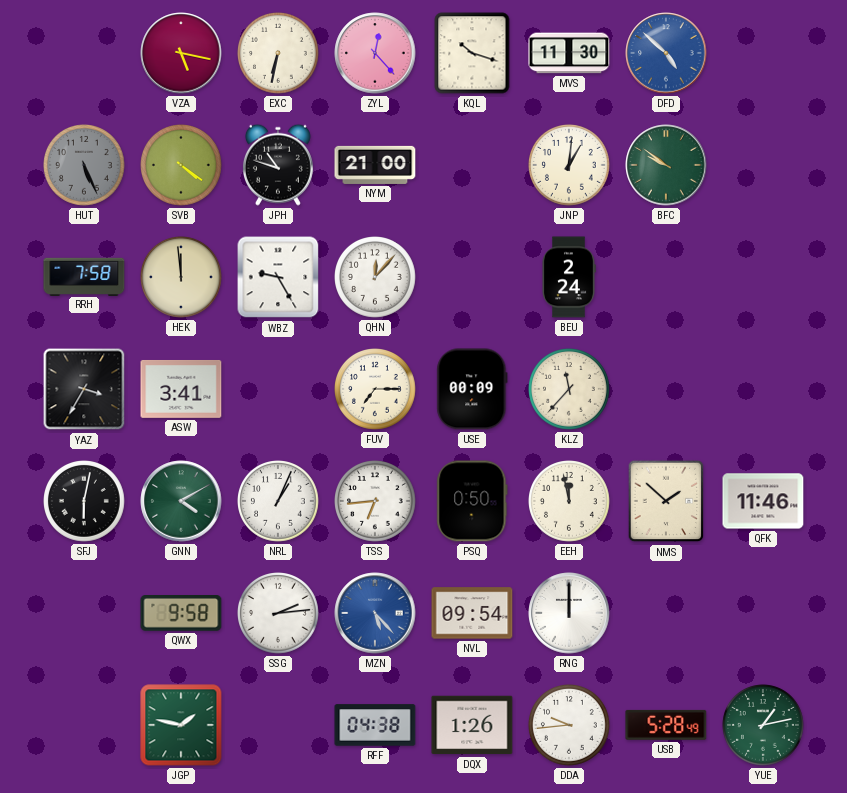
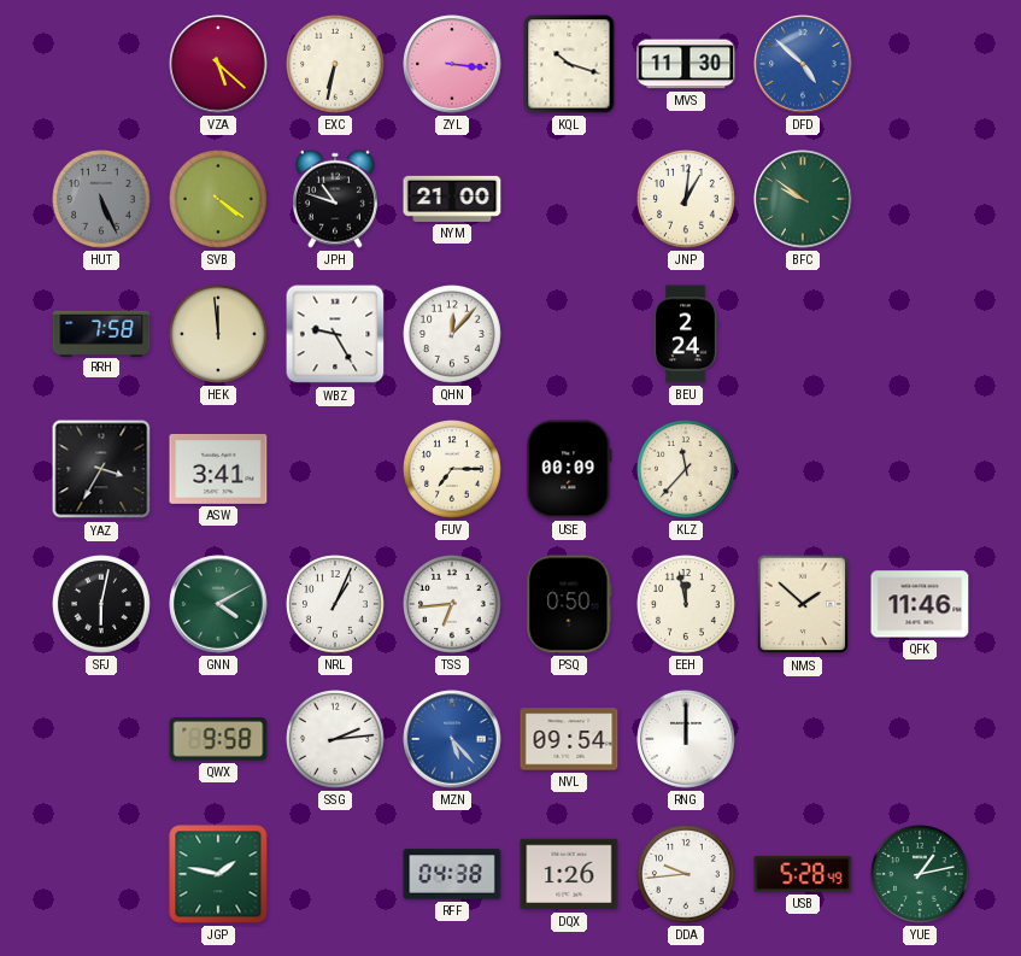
VZA: 5:17 -> 5:22
ZYL: 12:23 -> 3:16
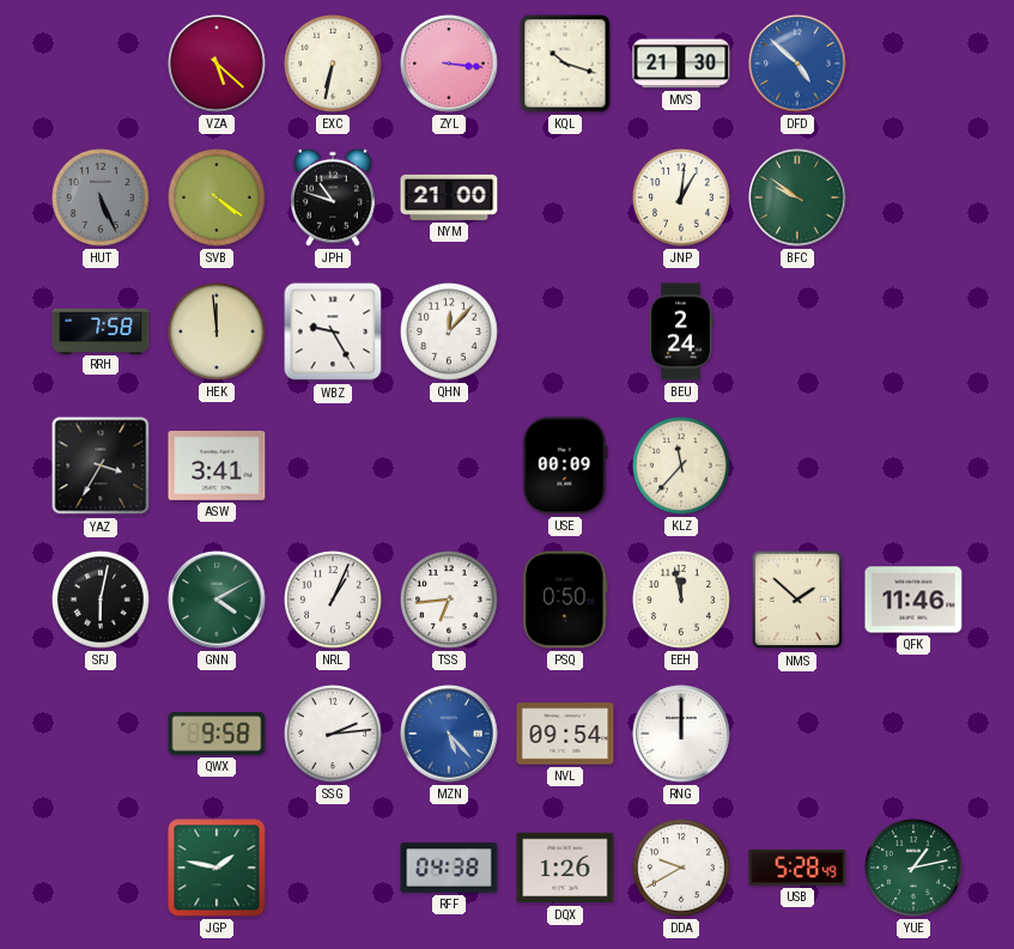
MVS: 11:30 -> 21:30
FUV: 7:15 -> none
DDA: 9:44 -> 9:40
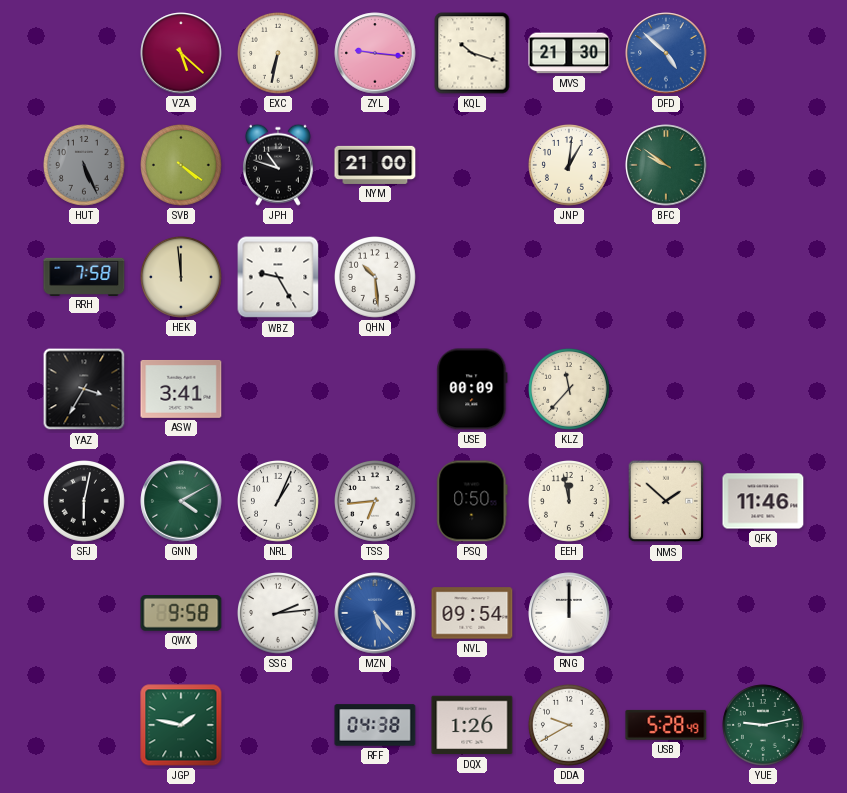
ZYL: 3:16 -> 9:16
QHN: 12:07 -> 10:29
BEU: 2:24 -> none
YUE: 1:13 -> 9:13
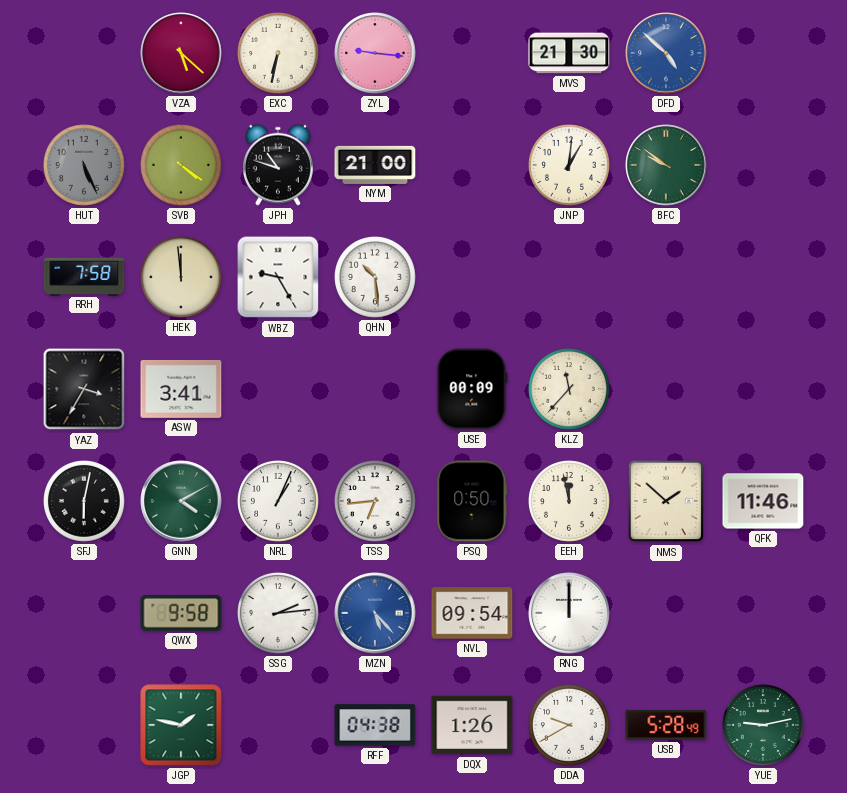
KQL: 10:18 -> none
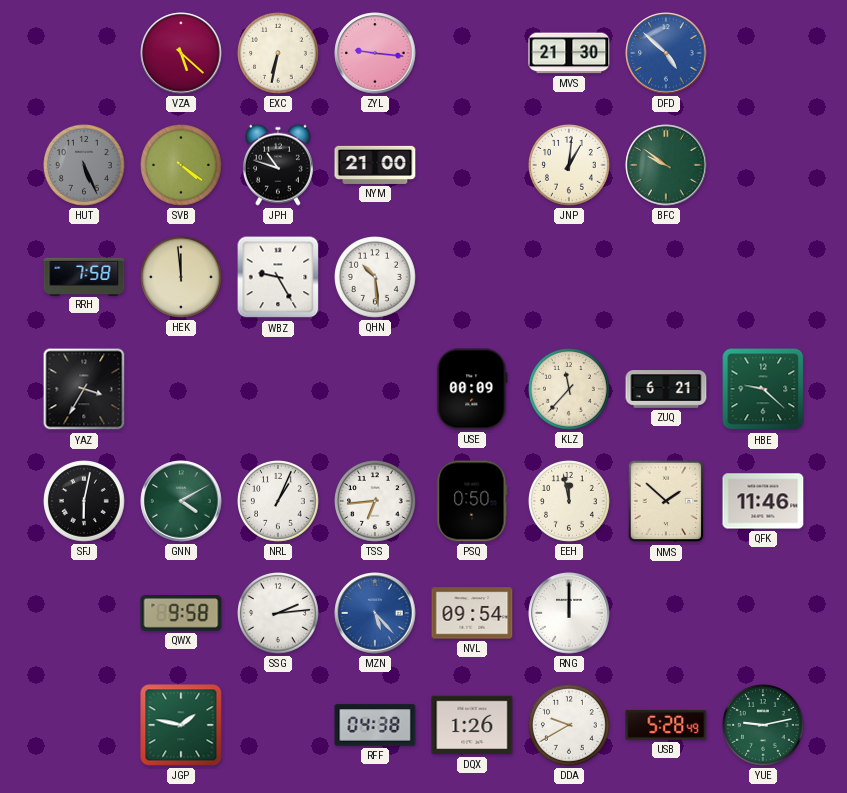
ASW: 3:41 -> none
ZUQ: none -> 6:21
HBE: none -> 9:22
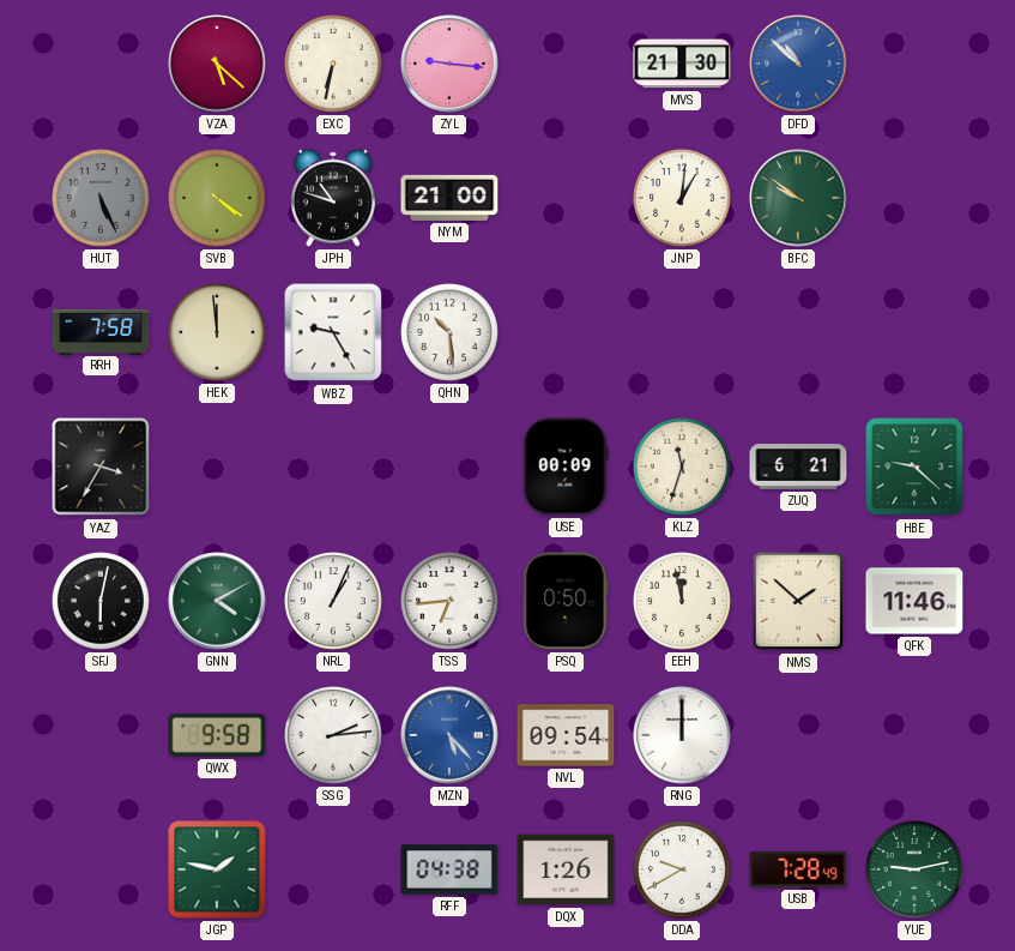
DFD: 4:52 -> 10:52
KLZ: 11:37 -> 11:33
USB: 5:28 -> 7:28
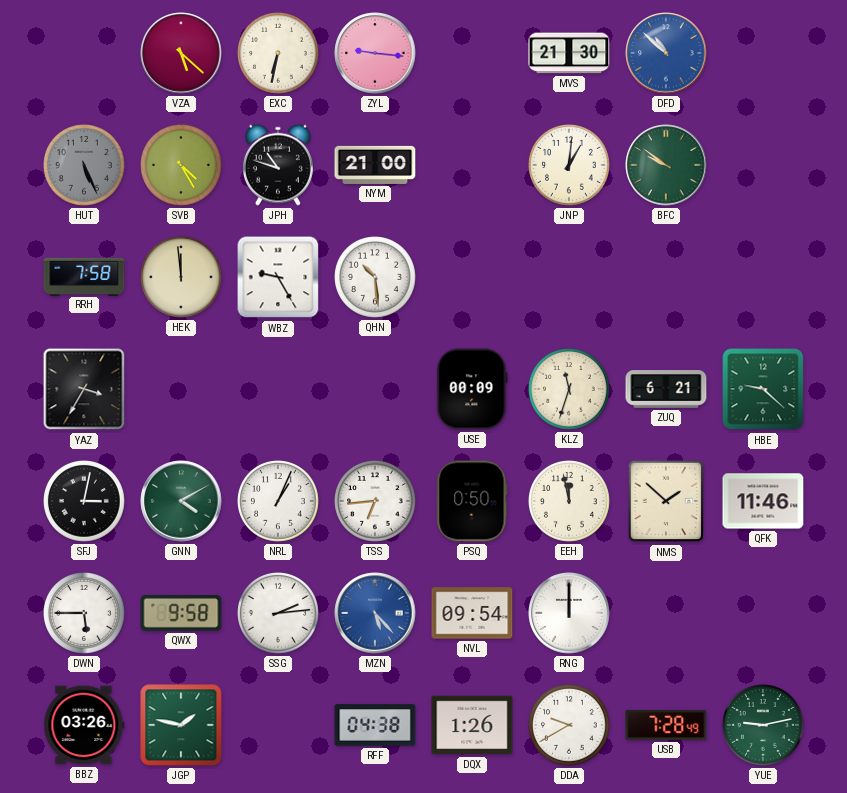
SVB: 4:21 -> 4:25
SFJ: 6:02 -> 3:02
DWN: none -> 5:45
BBZ: none -> 03:26
